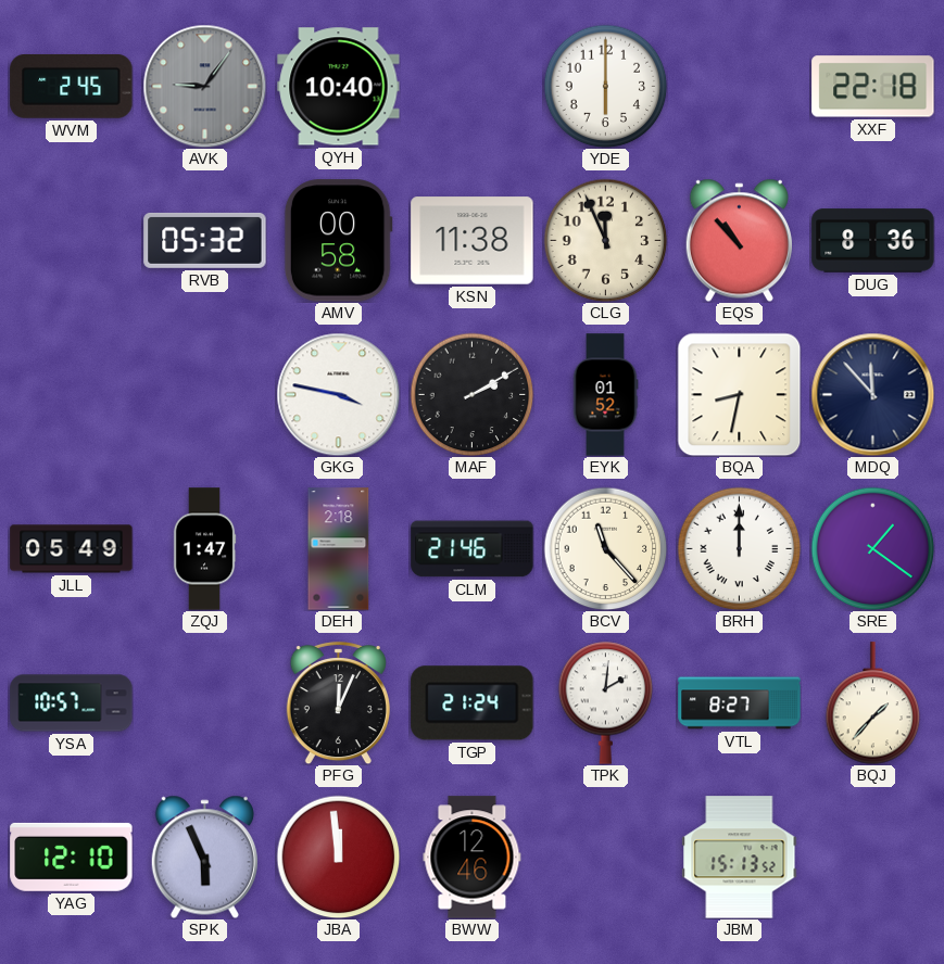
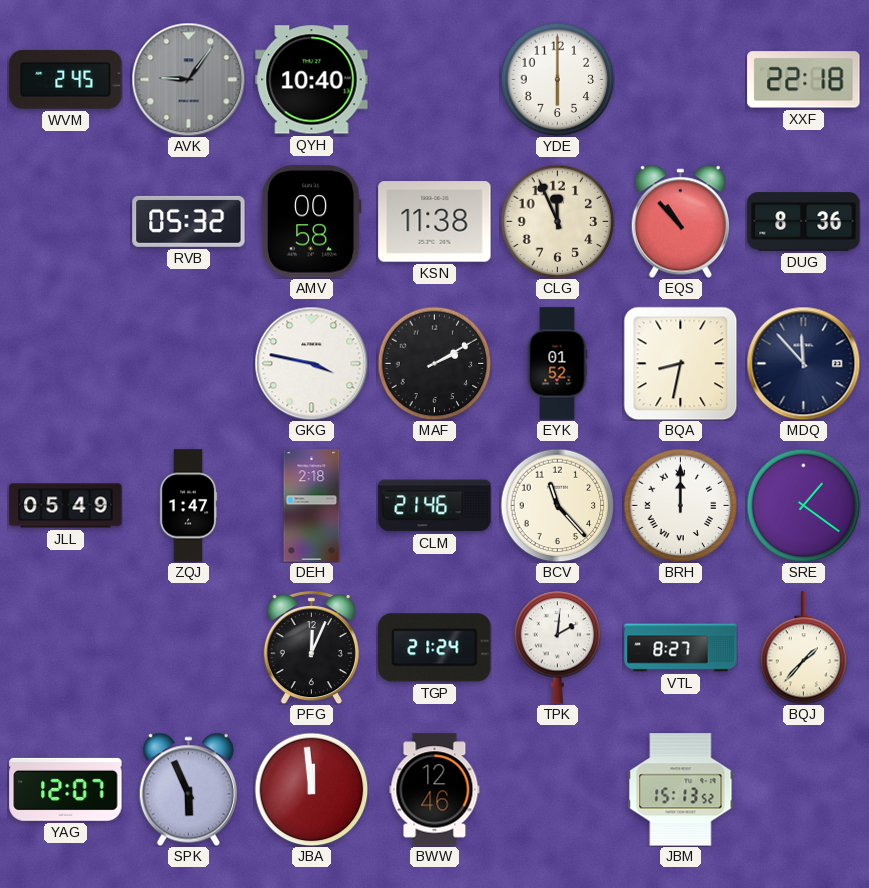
YSA: 10:57 -> none
YAG: 12:10 -> 12:07
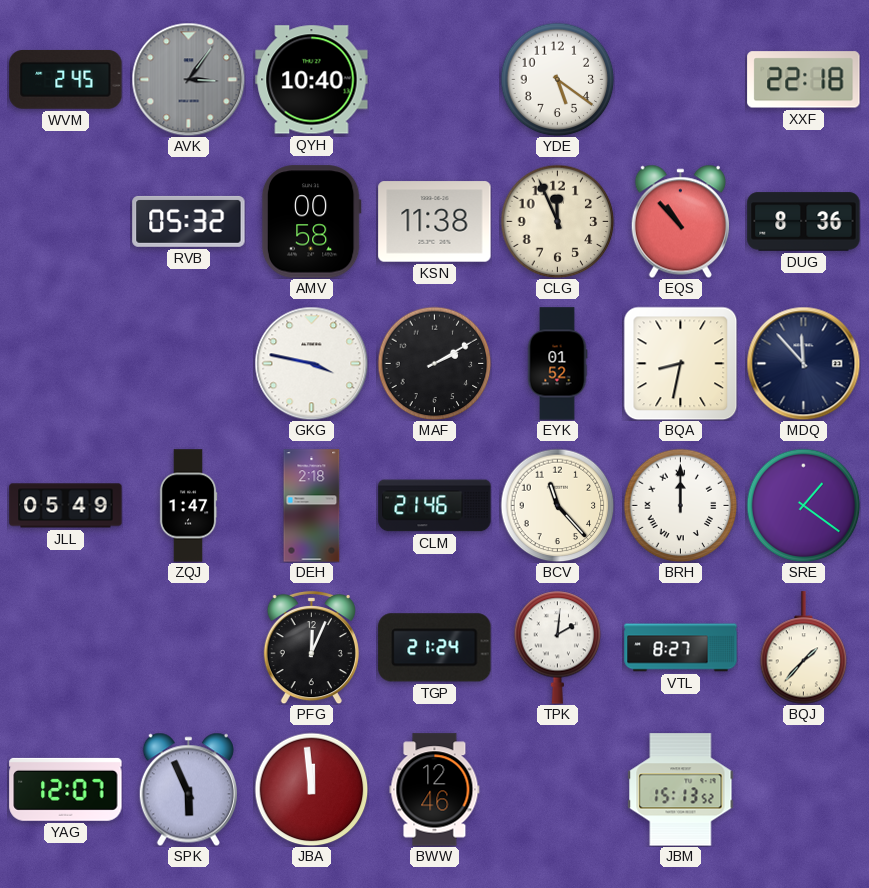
AVK: 9:06 -> 3:06
YDE: 6:00 -> 5:21
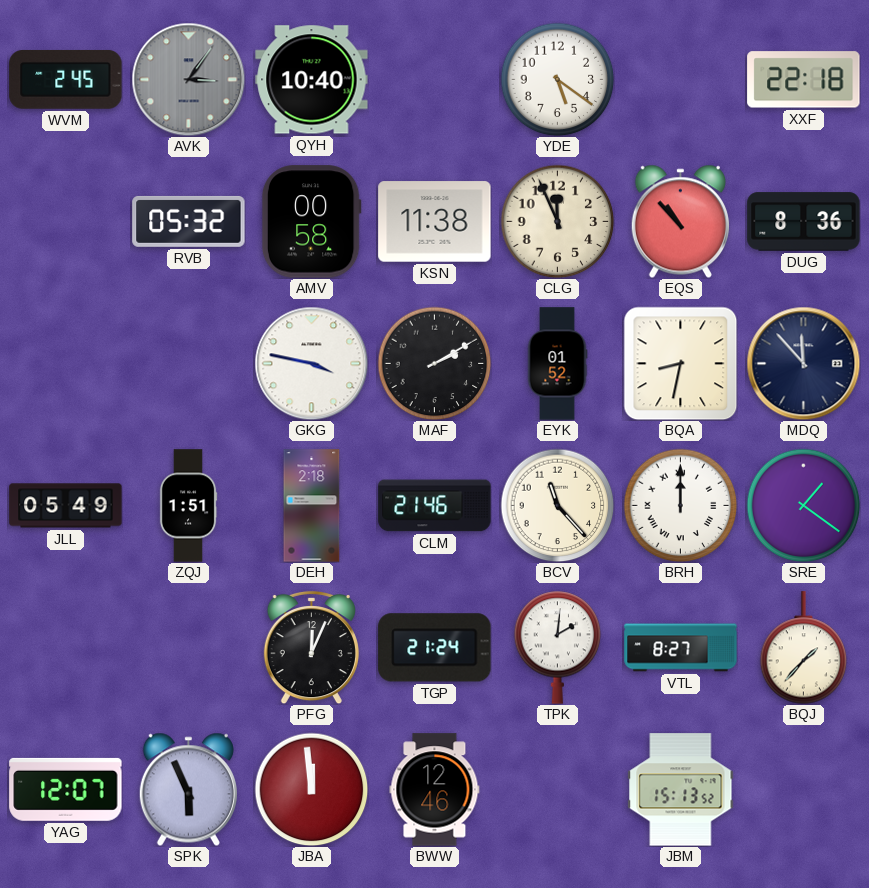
ZQJ: 1:47 -> 1:51
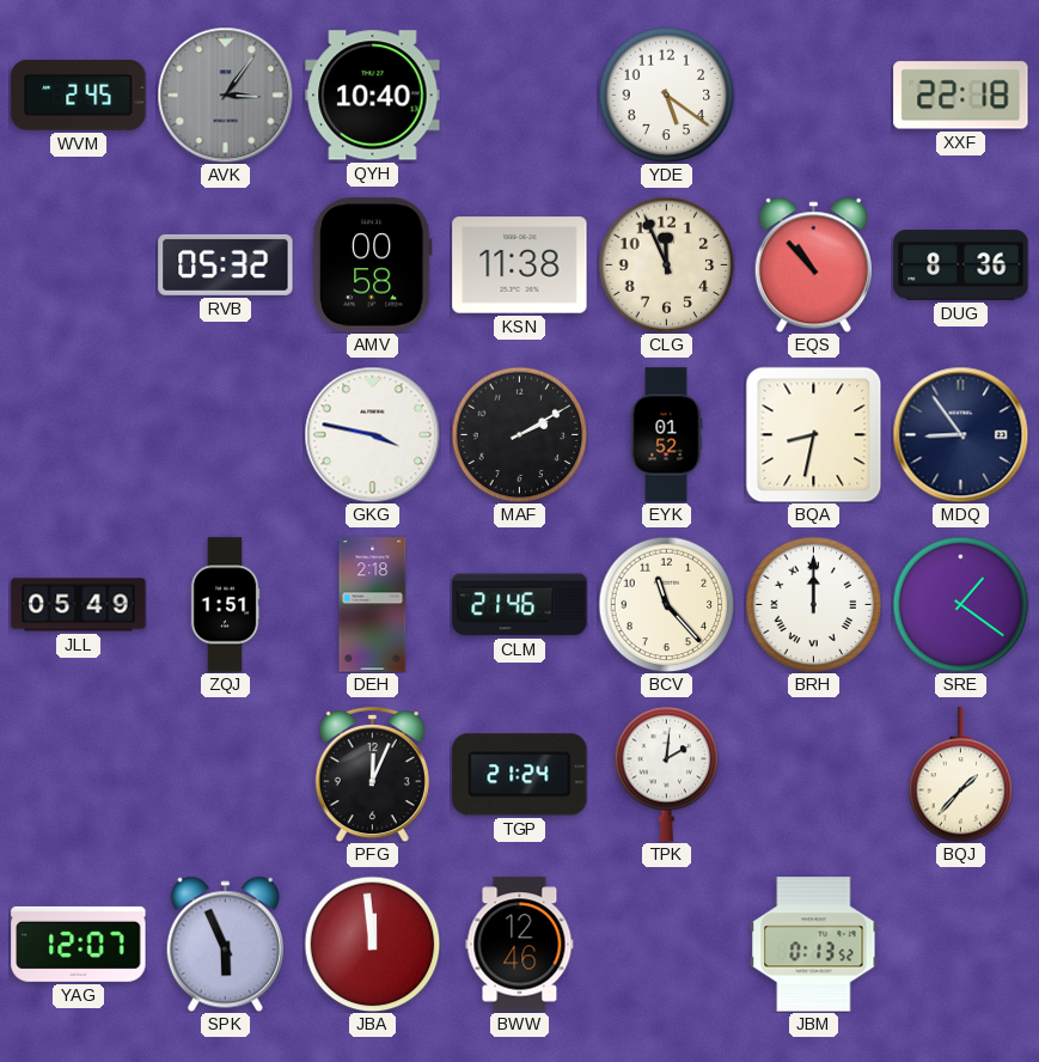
MDQ: 11:53 -> 8:54
VTL: 8:27 -> none
JBM: 15:13 -> 0:13
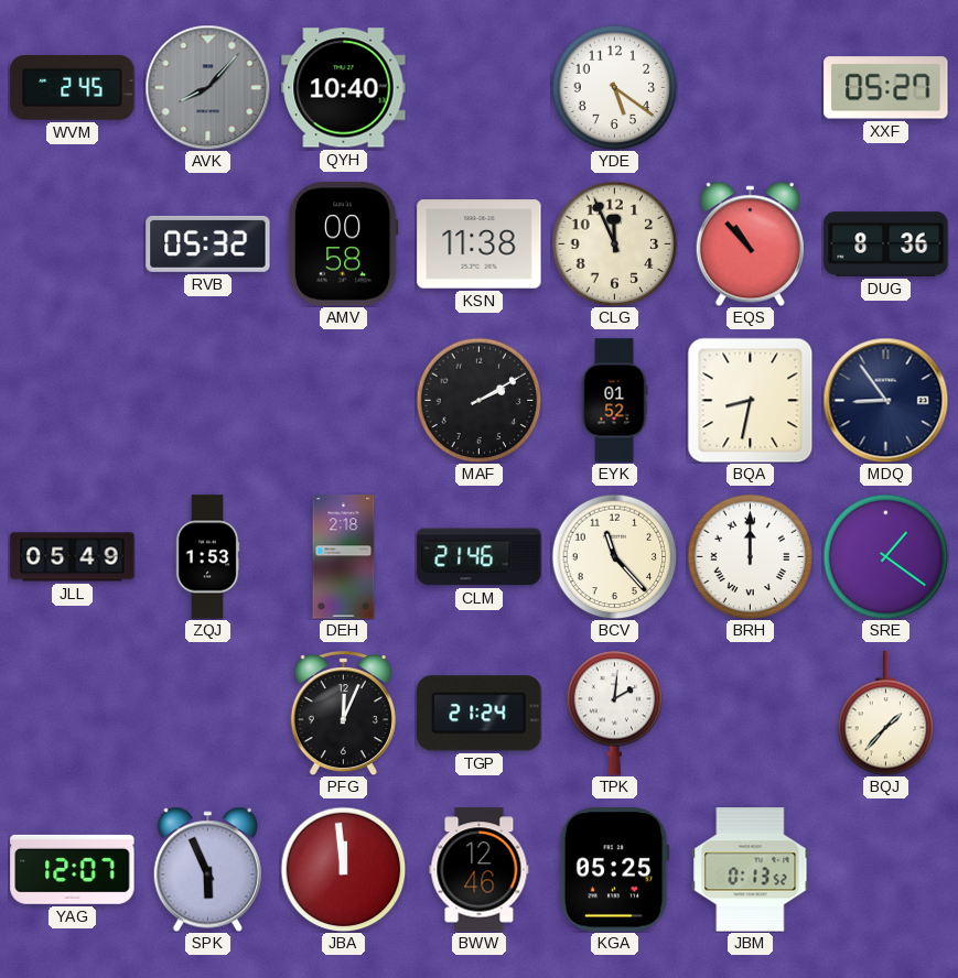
AVK: 3:06 -> 8:07
XXF: 22:18 -> 05:27
GKG: 3:47 -> none
ZQJ: 1:51 -> 1:53
KGA: none -> 05:25
